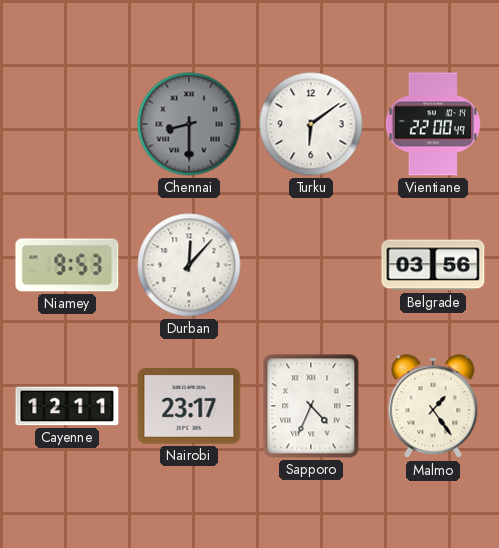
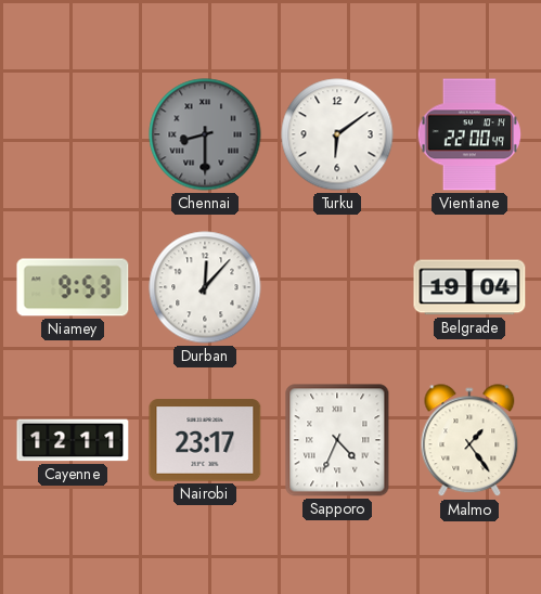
Belgrade: 03:56 -> 19:04
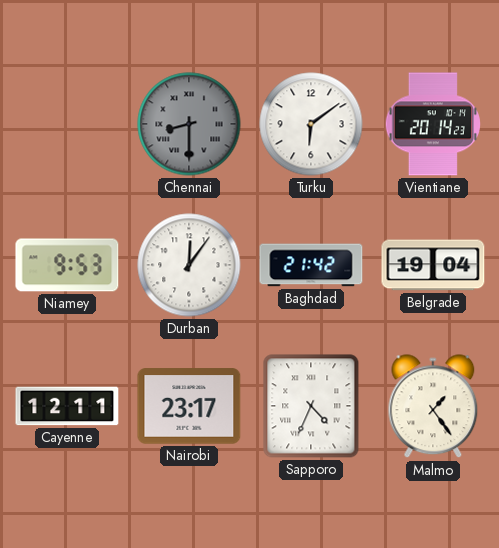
Vientiane: 22:00 -> 20:14
Durban: 12:07 -> 12:06
Baghdad: none -> 21:42
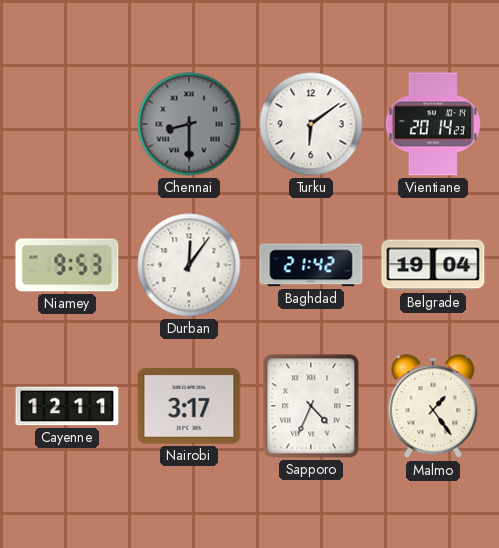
Nairobi: 23:17 -> 3:17
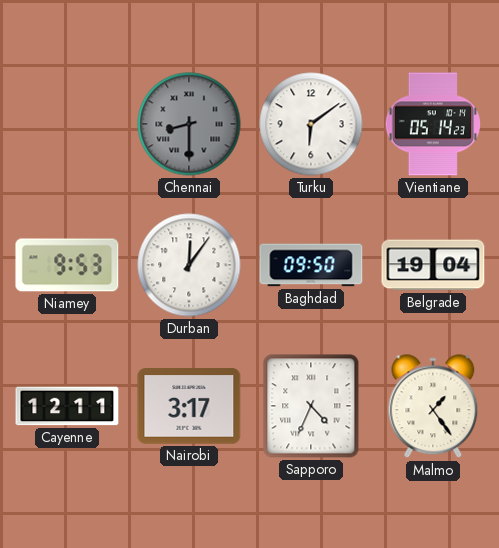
Vientiane: 20:14 -> 05:14
Baghdad: 21:42 -> 09:50
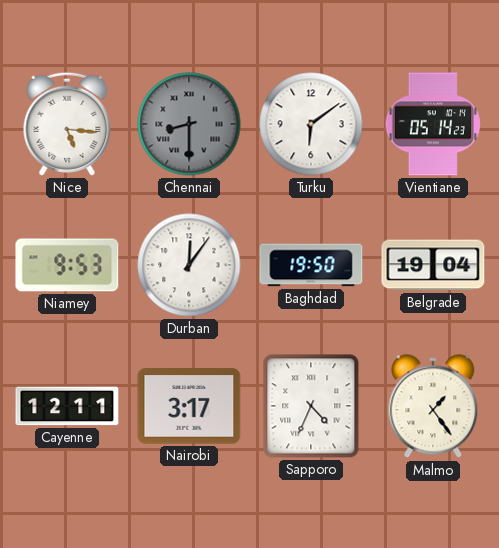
Nice: none -> 5:16
Baghdad: 09:50 -> 19:50
